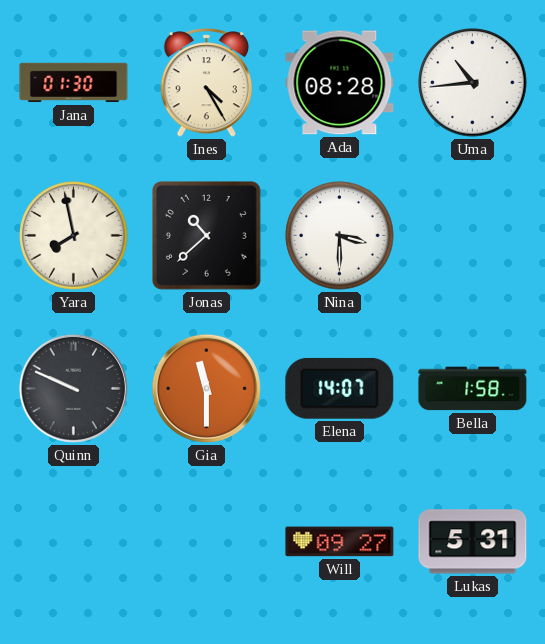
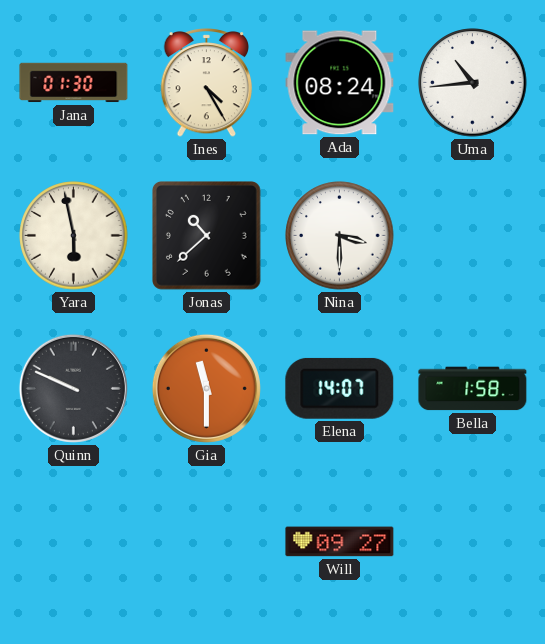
Ada: 08:28 -> 08:24
Yara: 7:58 -> 5:58
Lukas: 5:31 -> none
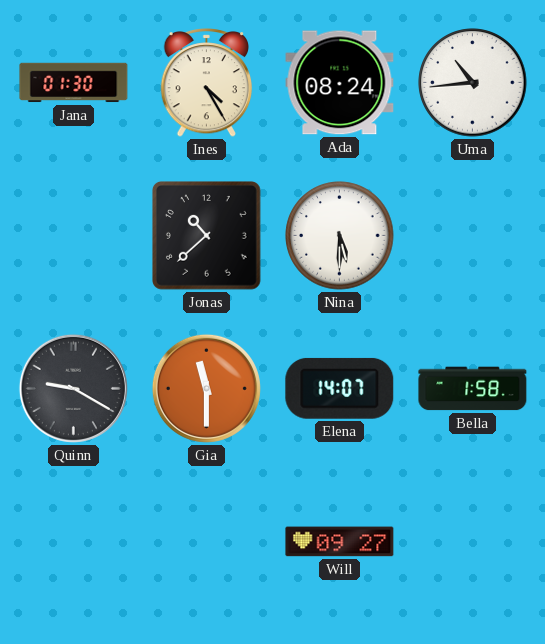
Yara: 5:58 -> none
Nina: 3:30 -> 5:30
Quinn: 9:49 -> 9:20
